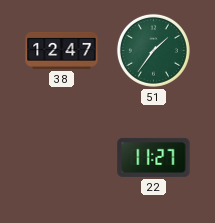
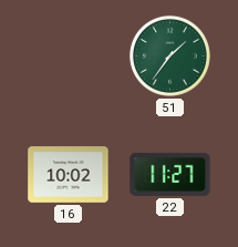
38: 12:47 -> none
16: none -> 10:02
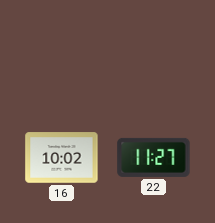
51: 1:36 -> none
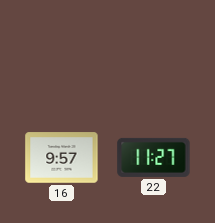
16: 10:02 -> 9:57
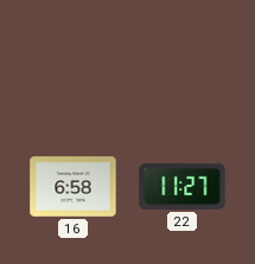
16: 9:57 -> 6:58
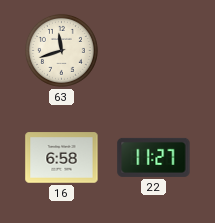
63: none -> 11:42
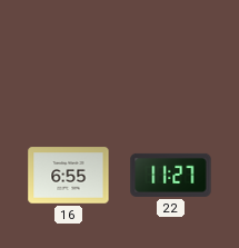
63: 11:42 -> none
16: 6:58 -> 6:55
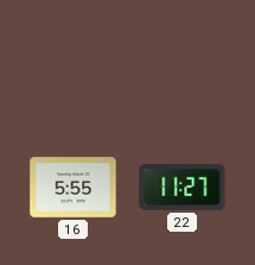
16: 6:55 -> 5:55
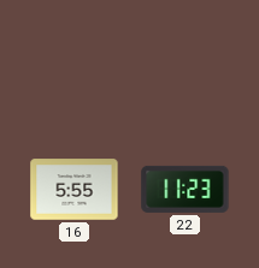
22: 11:27 -> 11:23
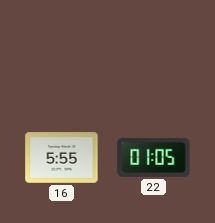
22: 11:23 -> 01:05
